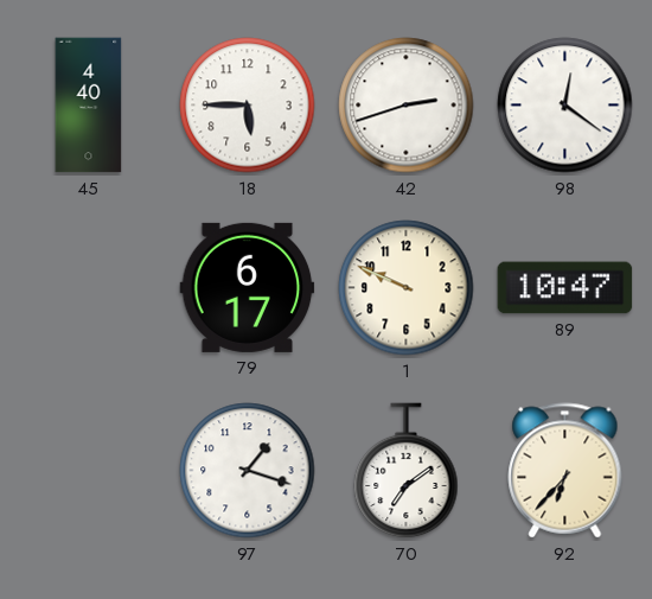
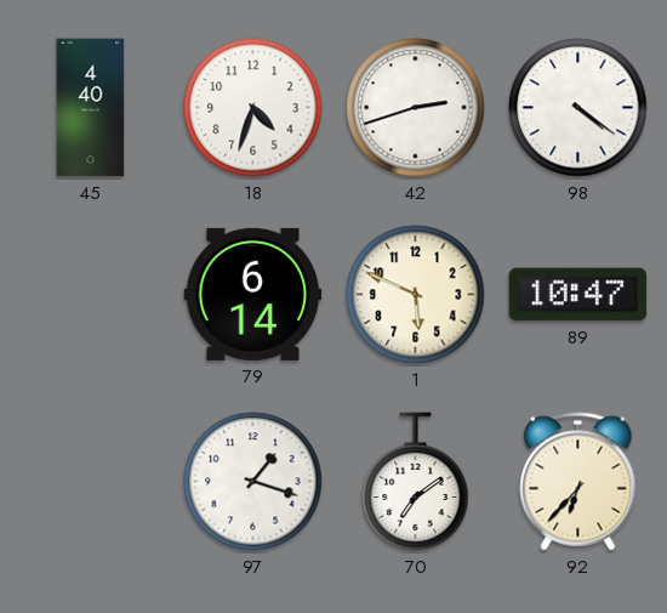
18: 5:45 -> 4:33
98: 12:21 -> 4:21
79: 6:17 -> 6:14
1: 9:49 -> 5:49
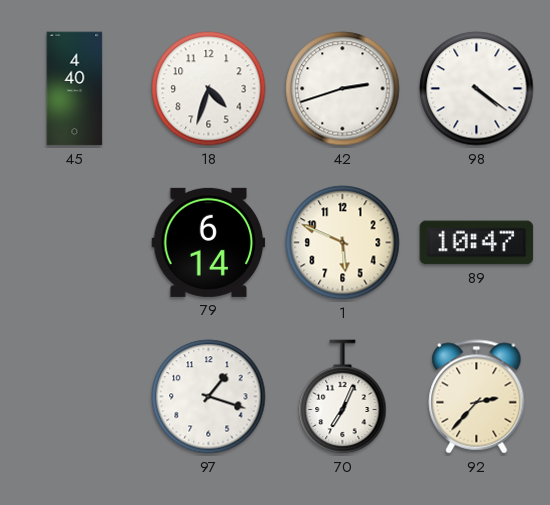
70: 7:09 -> 7:04
92: 6:37 -> 2:37
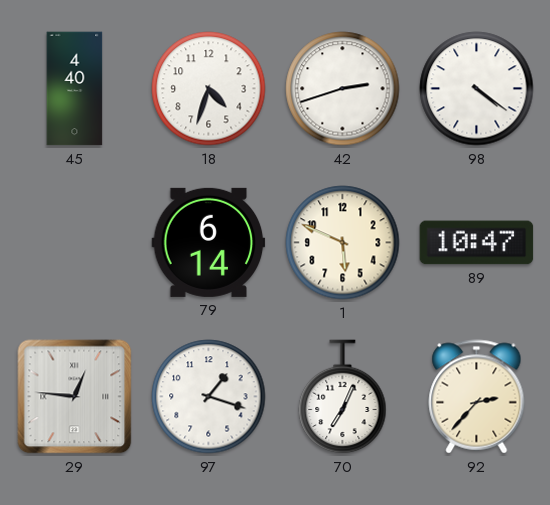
29: none -> 12:46
